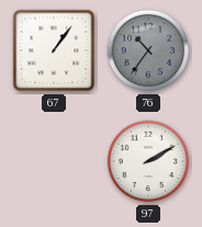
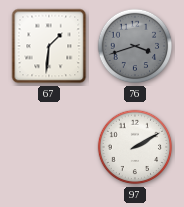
67: 1:06 -> 1:31
76: 10:36 -> 3:42
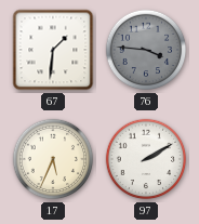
76: 3:42 -> 3:46
17: none -> 5:34
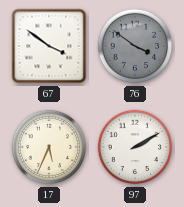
67: 1:31 -> 3:51
76: 3:46 -> 3:51
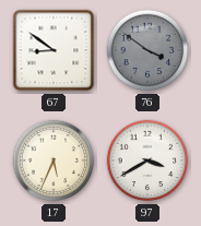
67: 3:51 -> 8:51
97: 2:10 -> 3:40
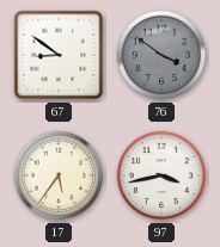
17: 5:34 -> 5:36
97: 3:40 -> 3:43
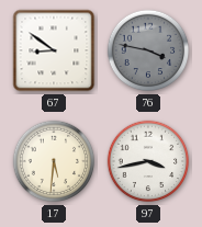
76: 3:51 -> 3:47
17: 5:36 -> 5:31
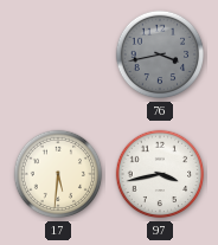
67: 8:51 -> none
76: 3:47 -> 3:43
